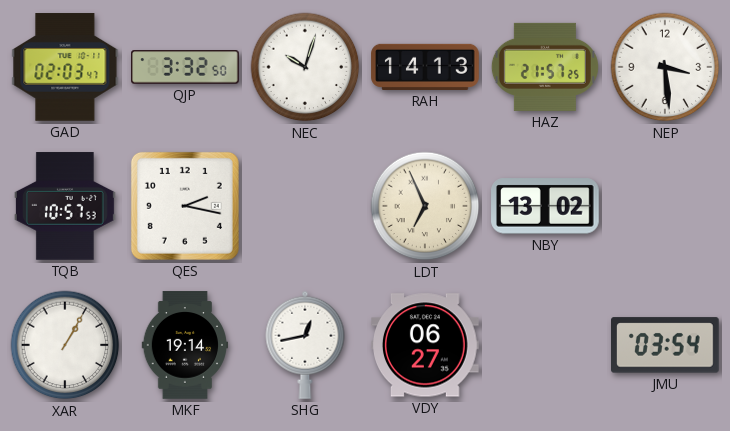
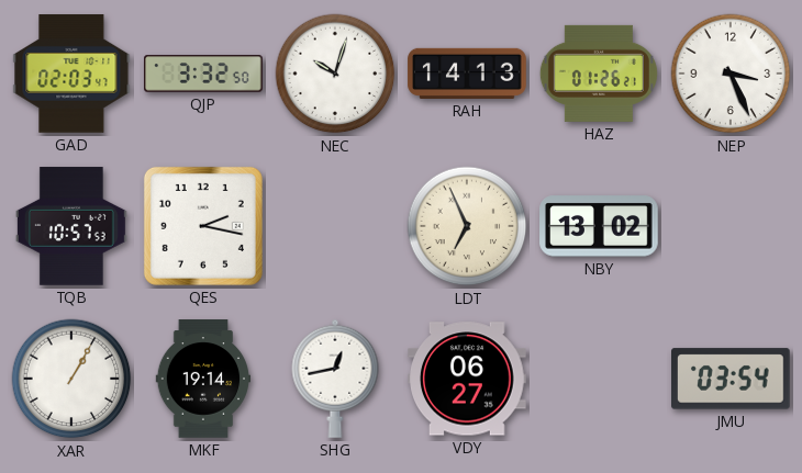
HAZ: 21:57 -> 01:26
NEP: 3:29 -> 3:26
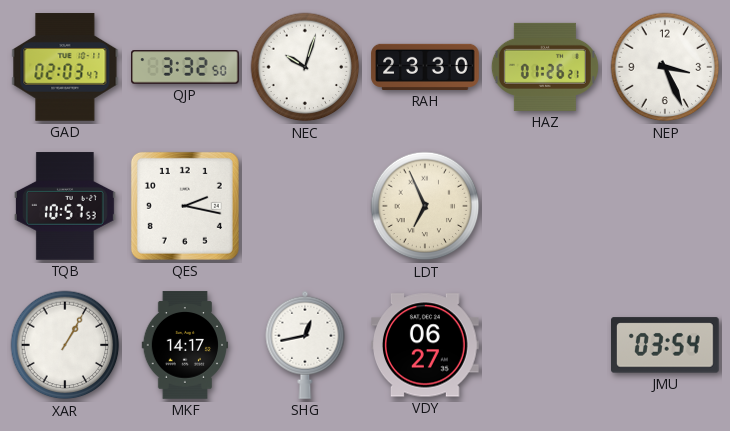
RAH: 14:13 -> 23:30
NBY: 13:02 -> none
MKF: 19:14 -> 14:17
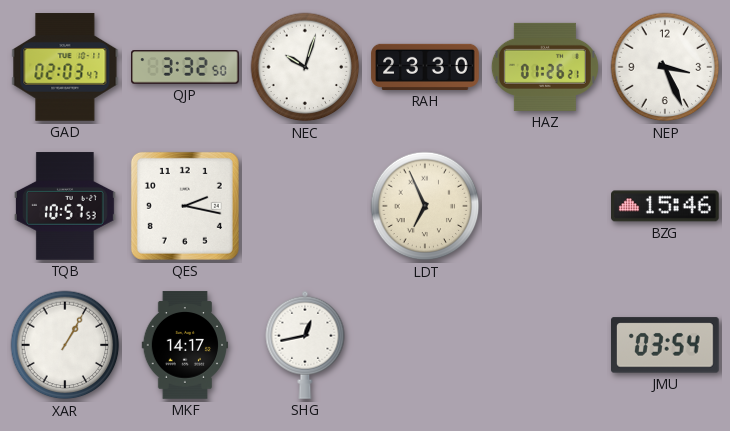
BZG: none -> 15:46
VDY: 06:27 -> none
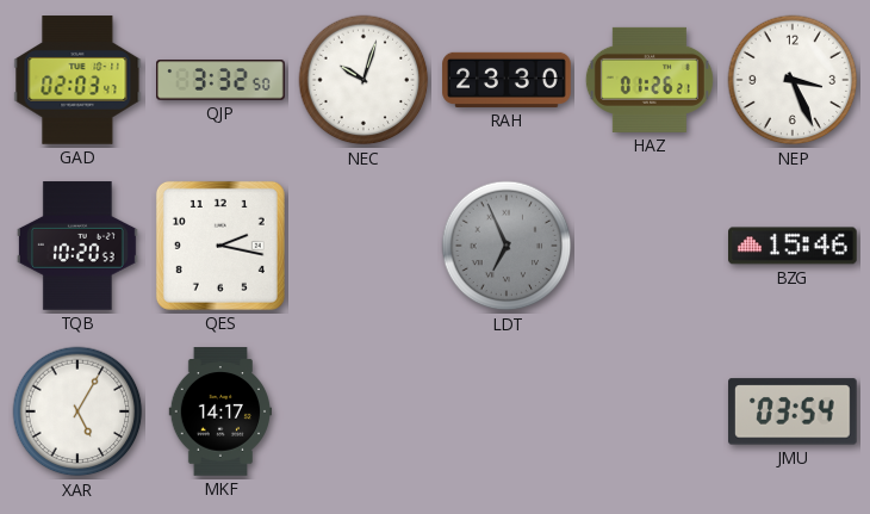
TQB: 10:57 -> 10:20
LDT dial: cream -> grey
XAR: 1:05 -> 5:05
SHG: 12:43 -> none
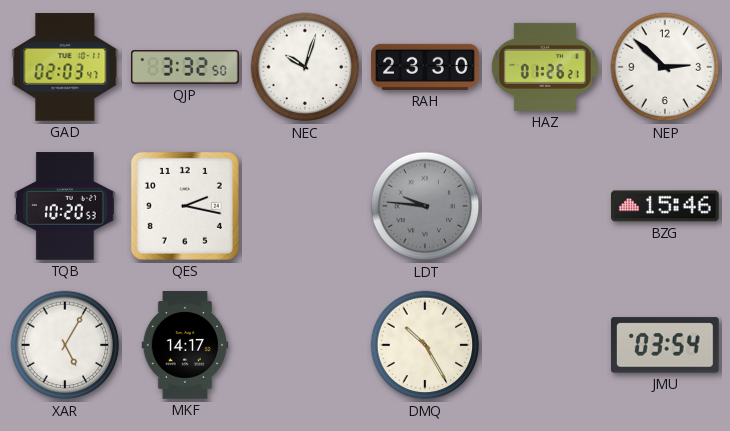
NEP: 3:26 -> 2:52
LDT: 6:56 -> 9:46
DMQ: none -> 10:25
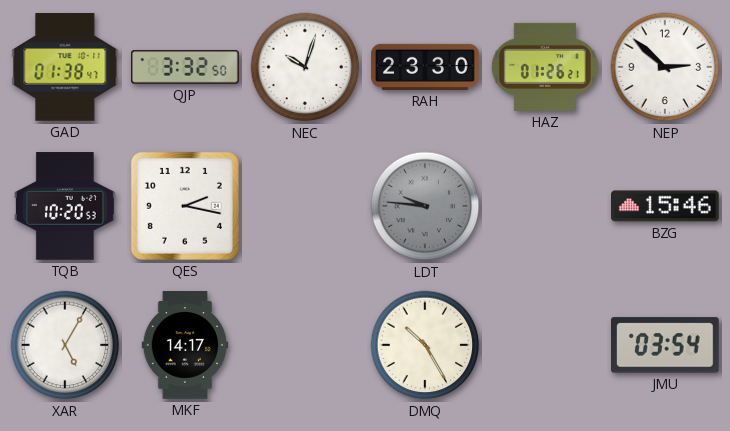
GAD: 02:03 -> 01:38
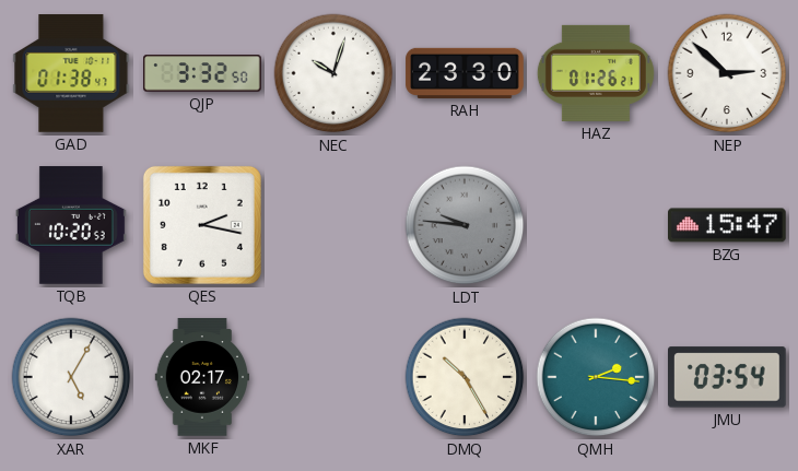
BZG: 15:46 -> 15:47
MKF: 14:17 -> 02:17
QMH: none -> 2:16
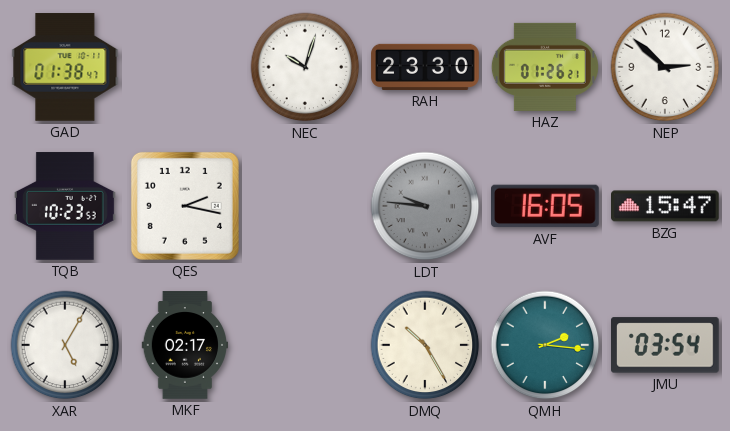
QJP: 3:32 -> none
TQB: 10:20 -> 10:23
AVF: none -> 16:05
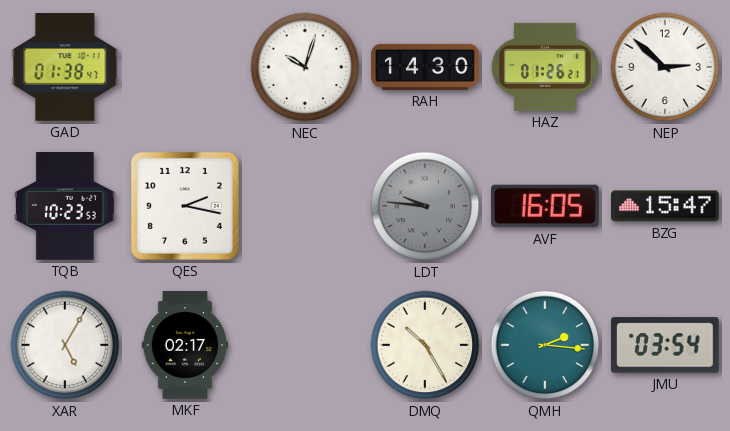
RAH: 23:30 -> 14:30
